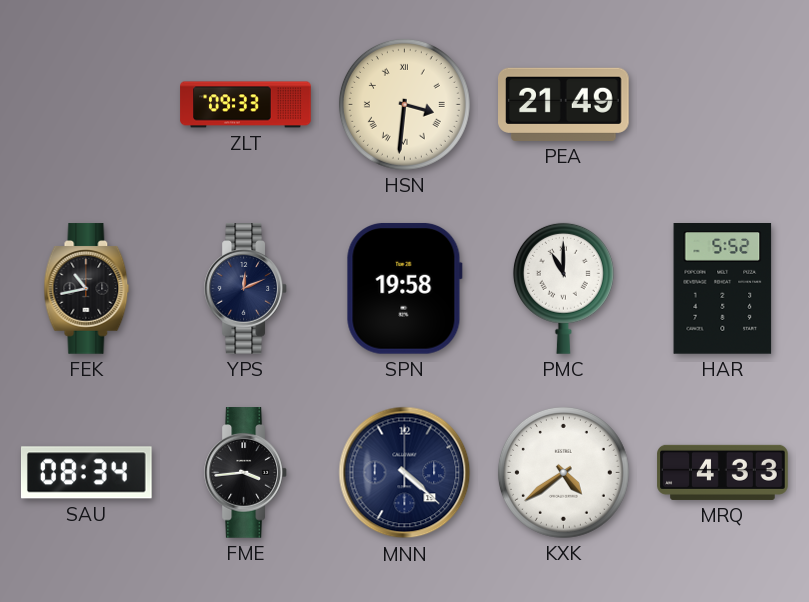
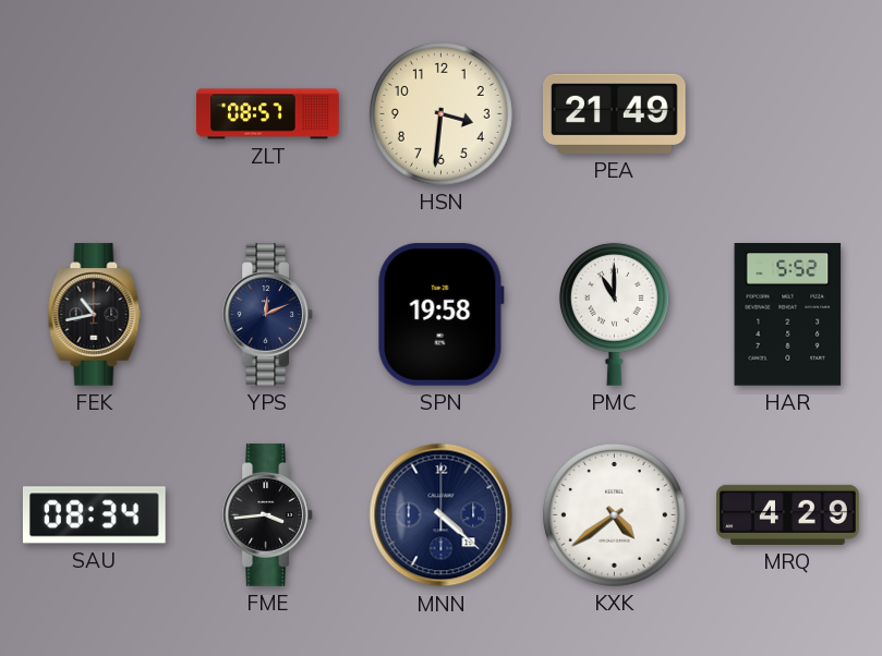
ZLT: 09:33 -> 08:57
HSN numerals: Roman -> Arabic
MRQ: 4:33 -> 4:29
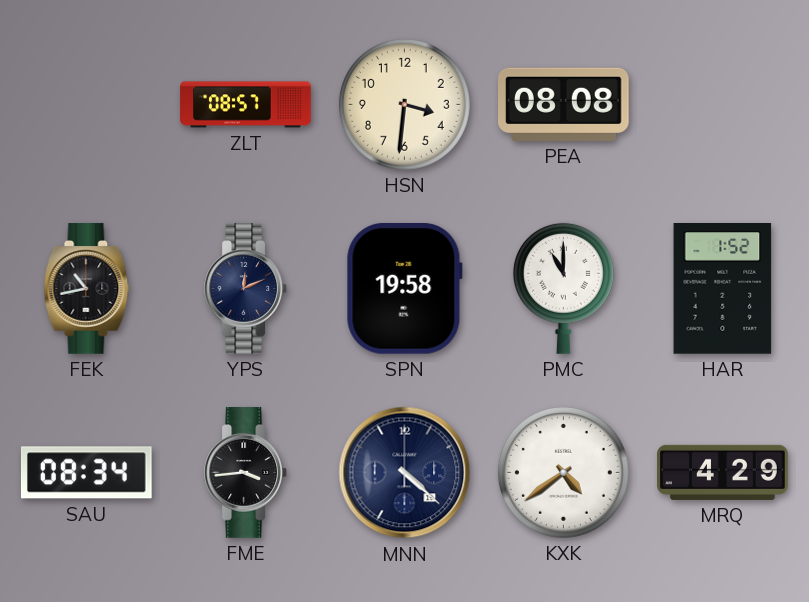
PEA: 21:49 -> 08:08
HAR: 5:52 -> 1:52
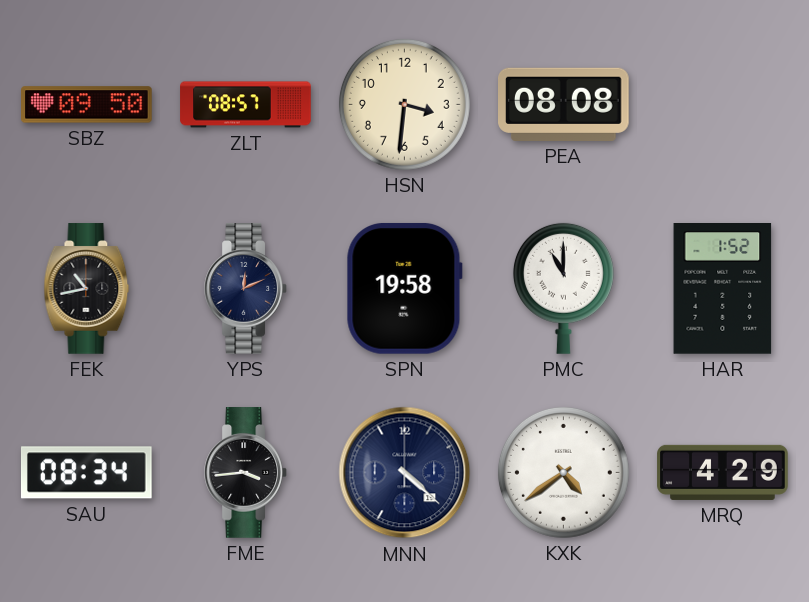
SBZ: none -> 09:50
